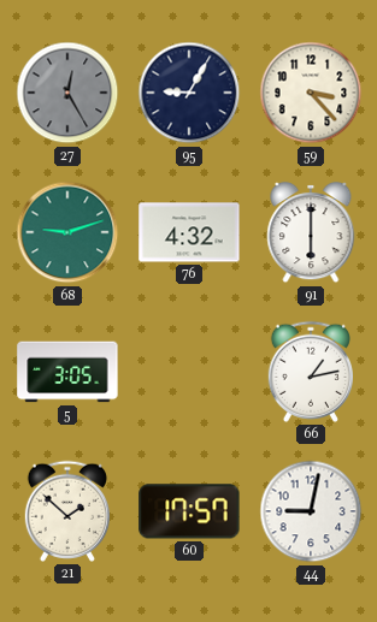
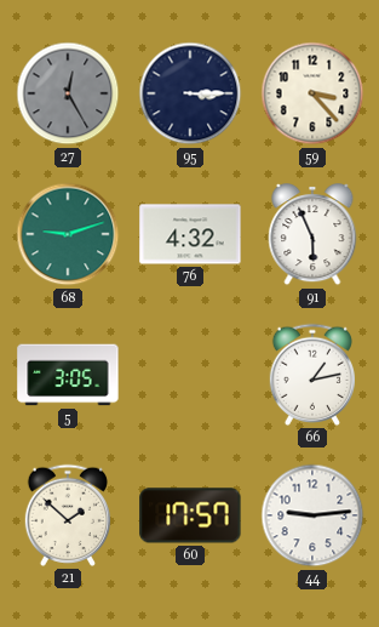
95: 9:05 -> 3:15
91: 6:00 -> 5:56
44: 9:02 -> 9:14
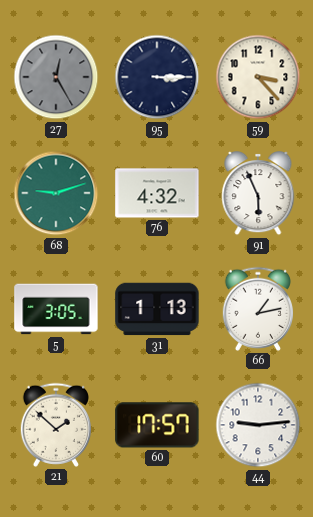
31: none -> 1:13
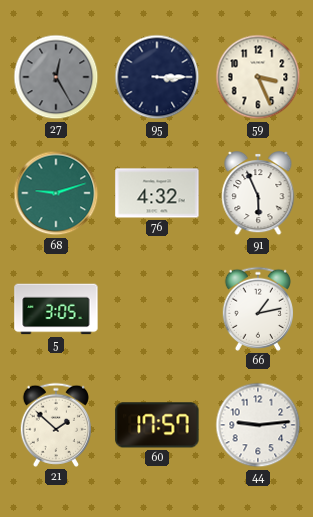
59: 3:23 -> 3:26
31: 1:13 -> none
